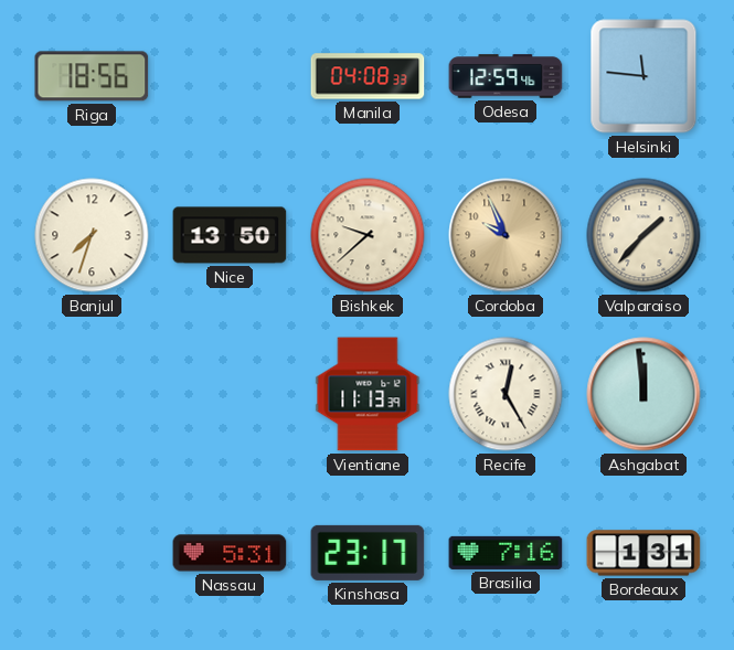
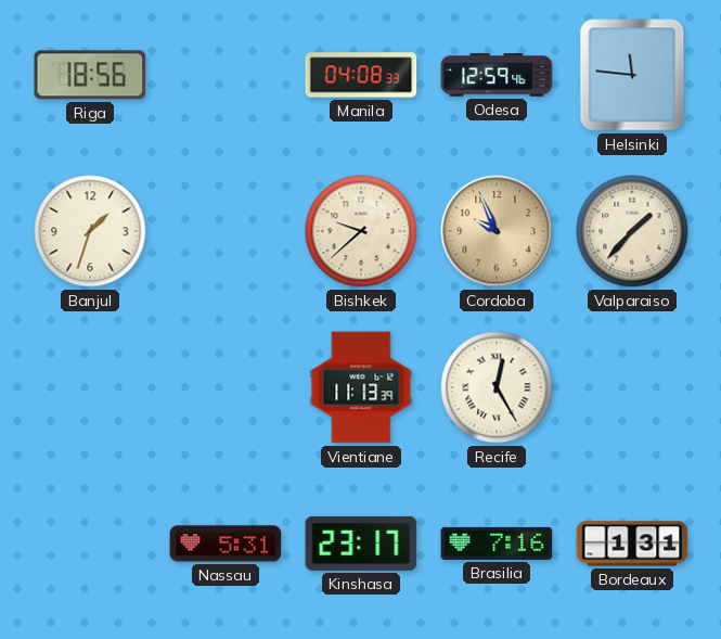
Banjul: 7:33 -> 1:33
Nice: 13:50 -> none
Ashgabat: 11:59 -> none
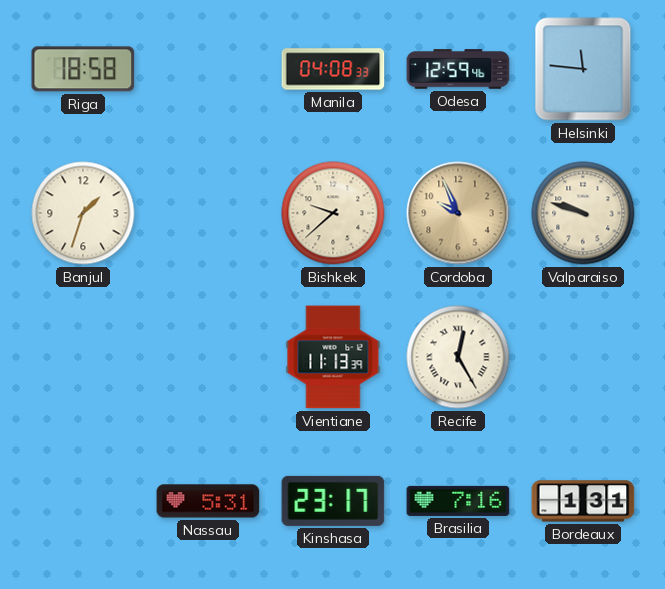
Riga: 18:56 -> 18:58
Valparaiso: 1:37 -> 9:48
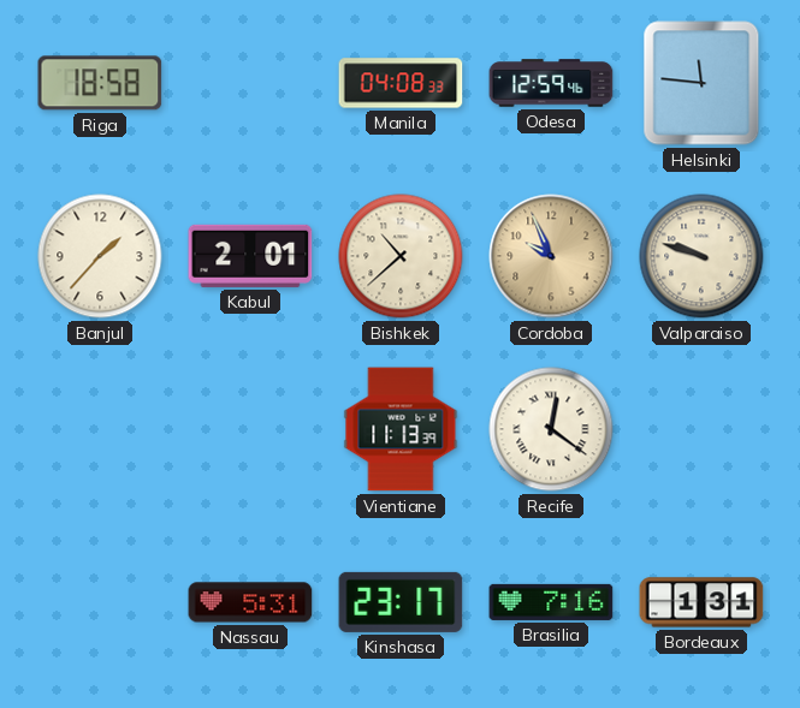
Banjul: 1:33 -> 1:37
Kabul: none -> 2:01
Bishkek: 9:38 -> 10:38
Recife: 12:25 -> 12:21
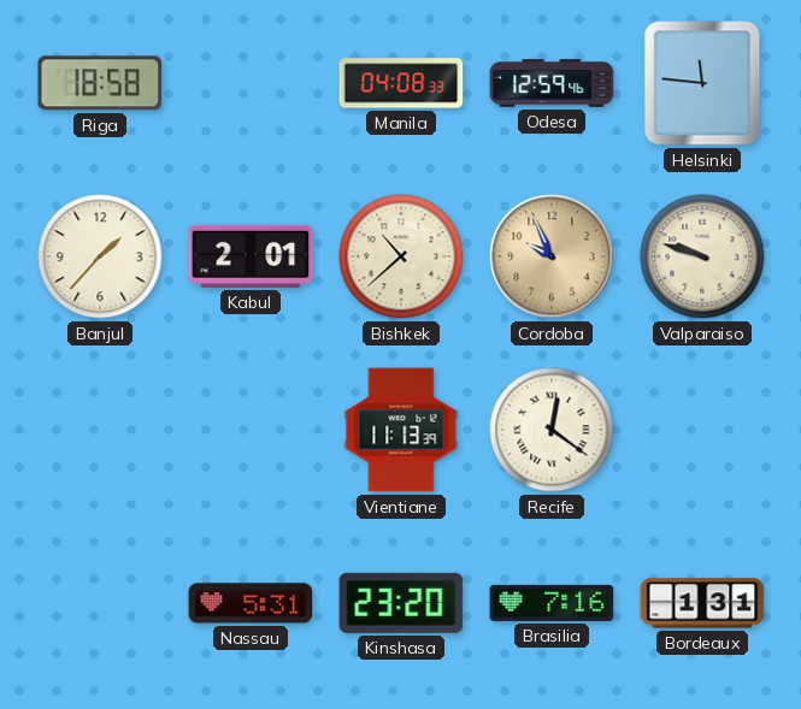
Kinshasa: 23:17 -> 23:20
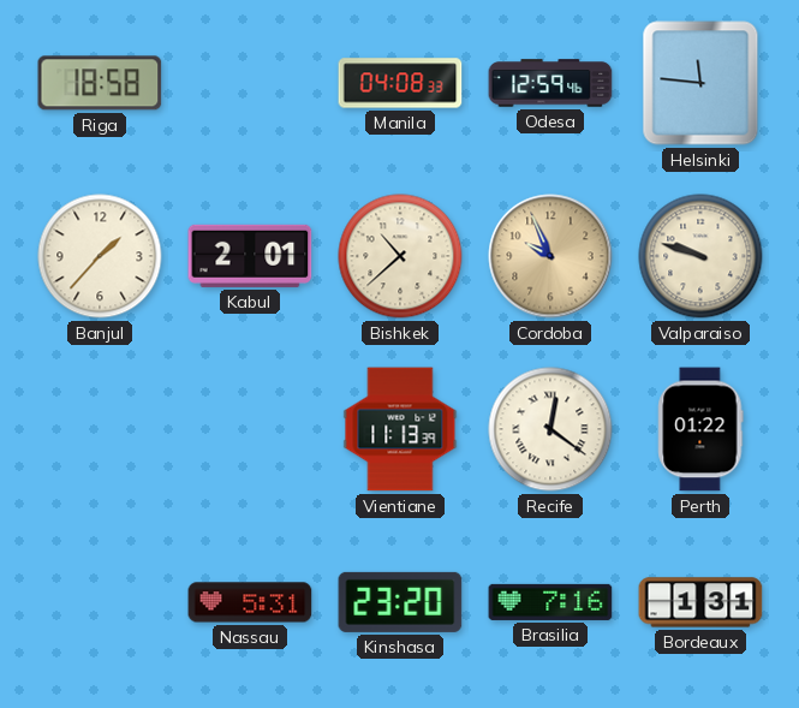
Perth: none -> 01:22
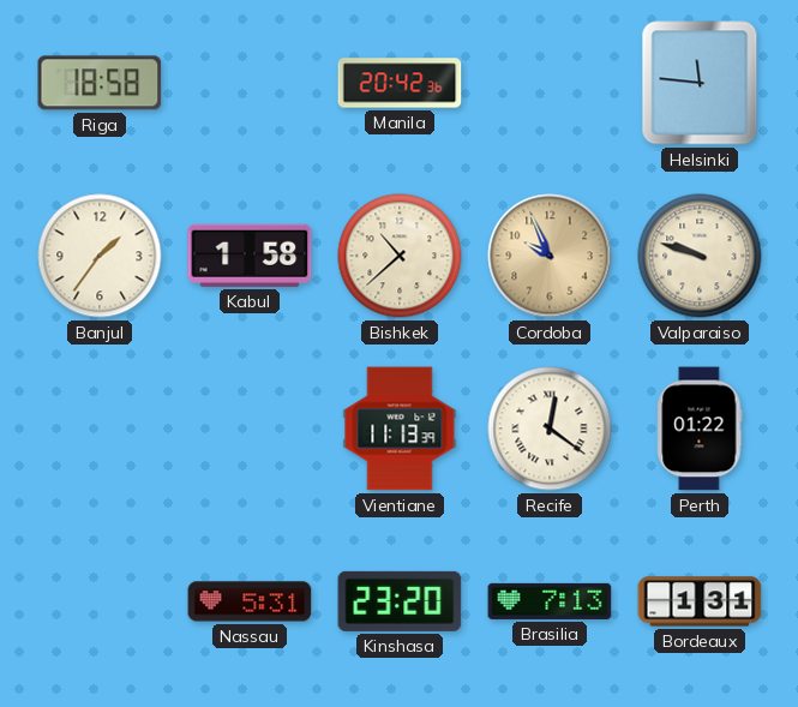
Manila: 04:08 -> 20:42
Odesa: 12:59 -> none
Banjul: 1:37 -> 1:36
Kabul: 2:01 -> 1:58
Brasilia: 7:16 -> 7:13
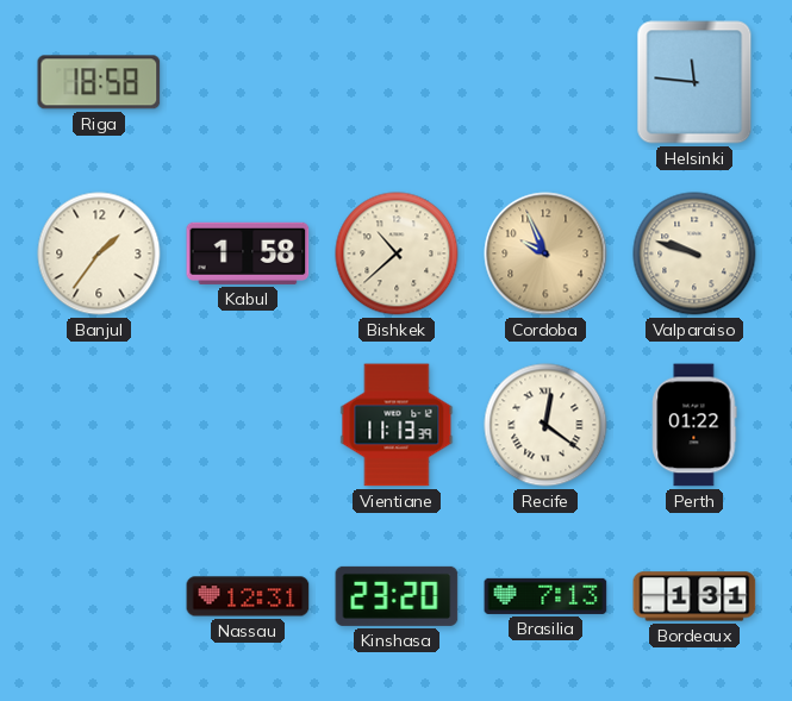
Manila: 20:42 -> none
Nassau: 5:31 -> 12:31
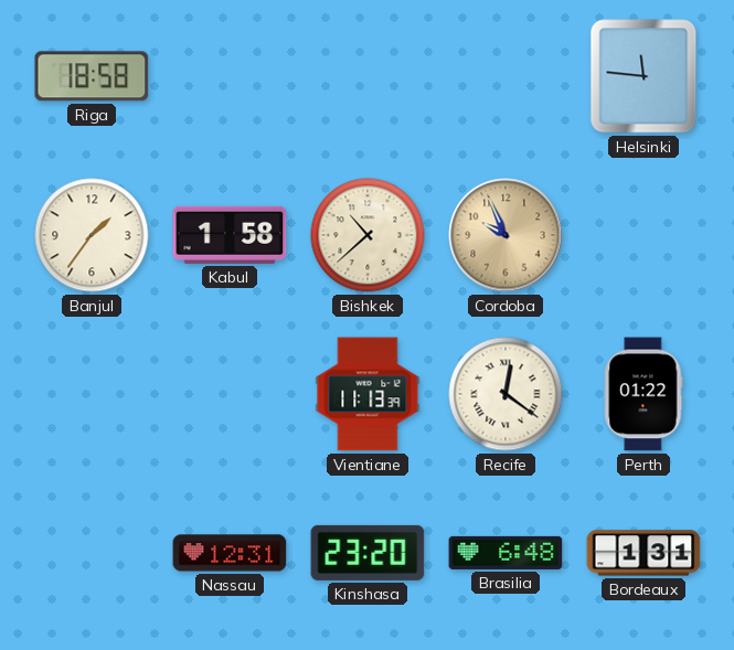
Valparaiso: 9:48 -> none
Brasilia: 7:13 -> 6:48
